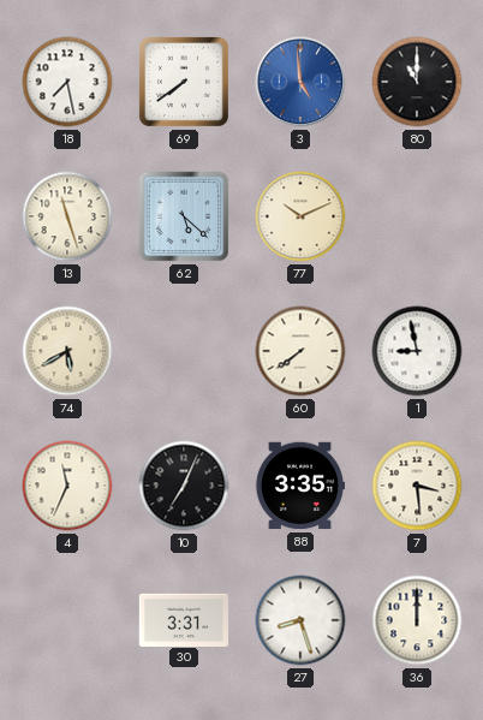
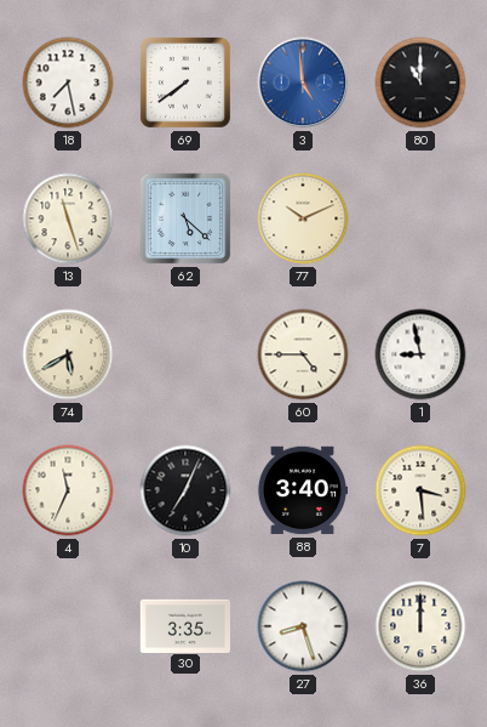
60: 7:39 -> 4:45
88: 3:35 -> 3:40
30: 3:31 -> 3:35
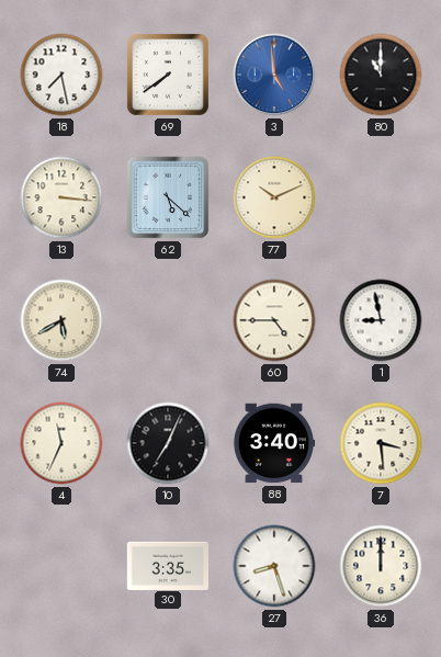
13: 11:27 -> 3:16
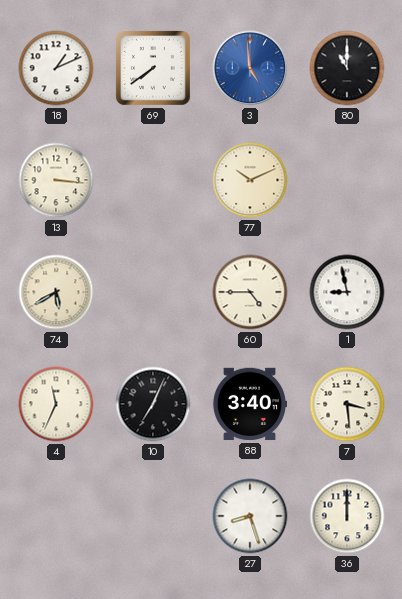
18: 7:28 -> 1:11
62: 5:22 -> none
30: 3:35 -> none
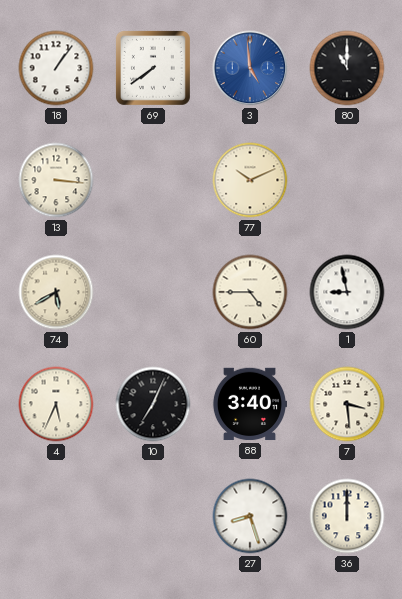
18: 1:11 -> 1:06
4: 11:34 -> 5:34
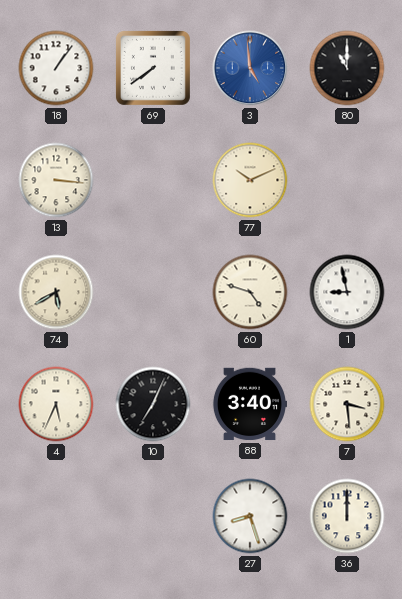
60: 4:45 -> 4:48
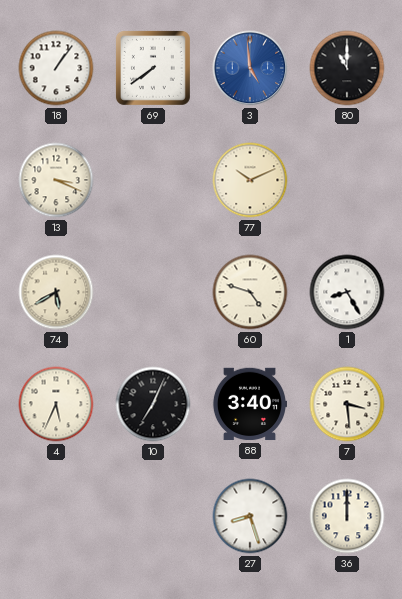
13: 3:16 -> 3:19
1: 8:58 -> 8:25
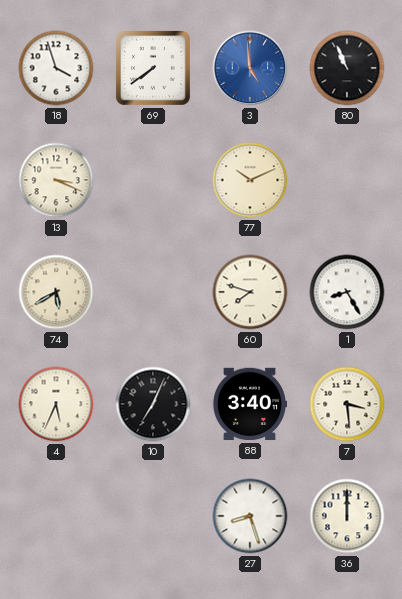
18: 1:06 -> 3:57
80: 11:00 -> 10:56
60: 4:48 -> 7:48
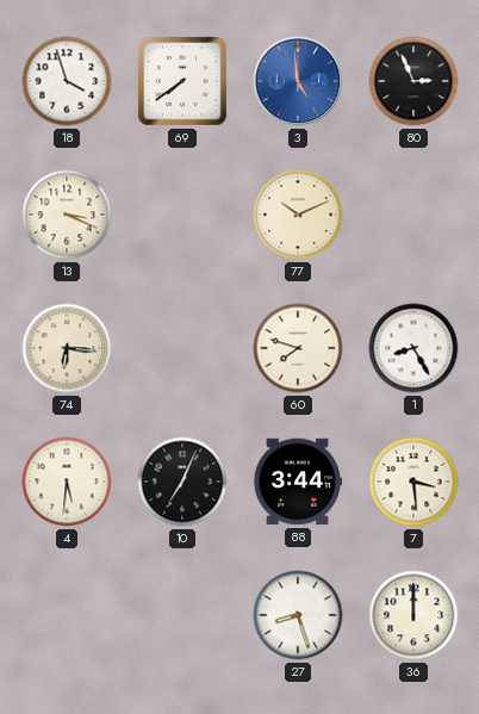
80: 10:56 -> 2:56
74: 5:40 -> 6:16
4: 5:34 -> 5:31
88: 3:40 -> 3:44
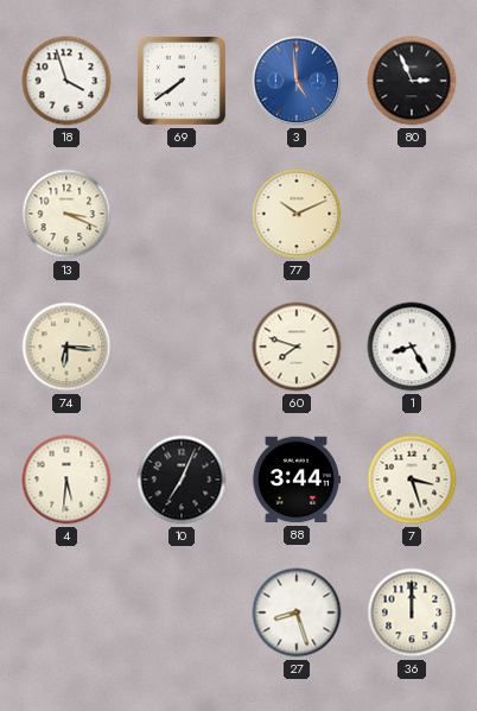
7: 3:29 -> 3:27
